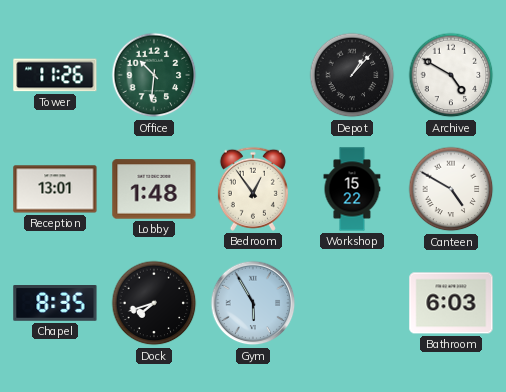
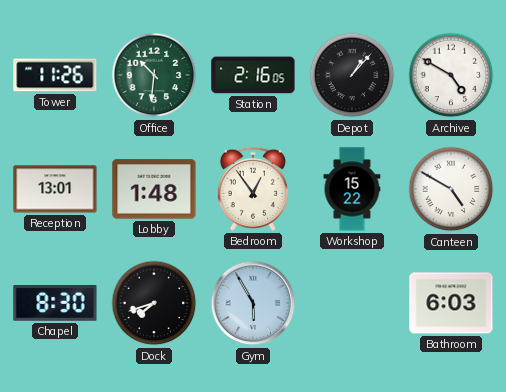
Station: none -> 2:16
Chapel: 8:35 -> 8:30
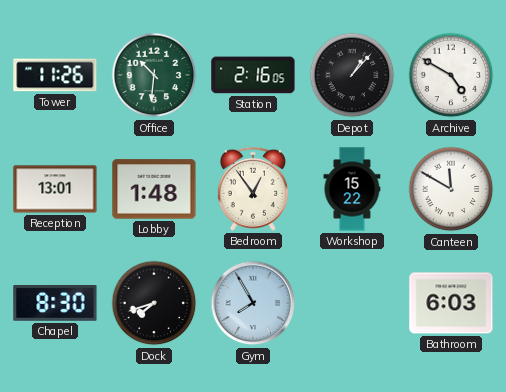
Canteen: 4:50 -> 11:50
Gym: 5:55 -> 7:55
